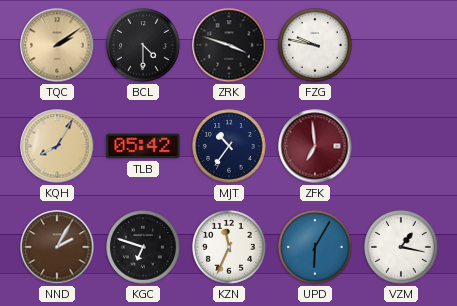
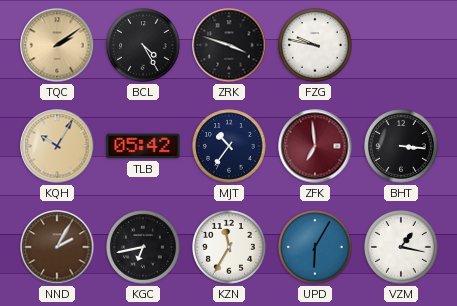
BCL: 4:30 -> 4:25
KQH: 8:05 -> 10:05
BHT: none -> 3:16
KGC: 6:48 -> 6:43
KZN: 11:34 -> 11:35
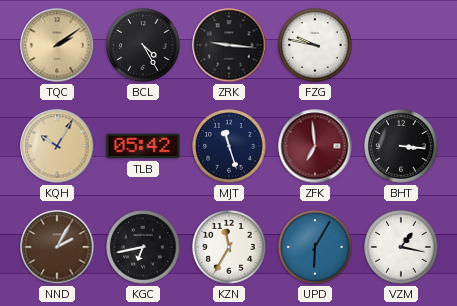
ZRK: 3:48 -> 9:16
MJT: 10:36 -> 11:27
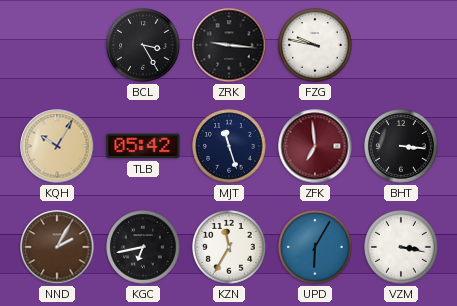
TQC: 2:09 -> none
BCL: 4:25 -> 3:25
VZM: 1:17 -> 3:17
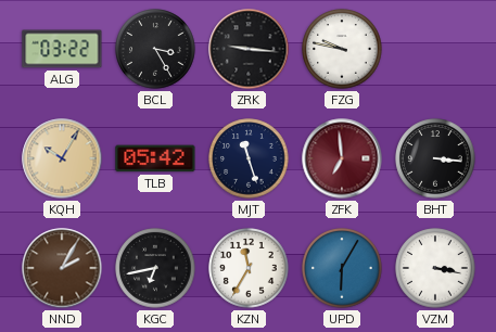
ALG: none -> 03:22
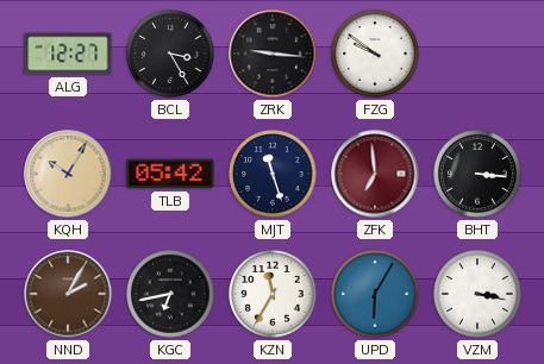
ALG: 03:22 -> 12:27
FZG: 9:47 -> 9:51
